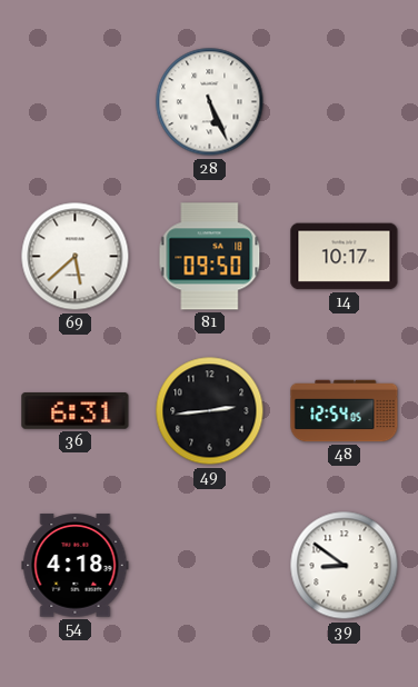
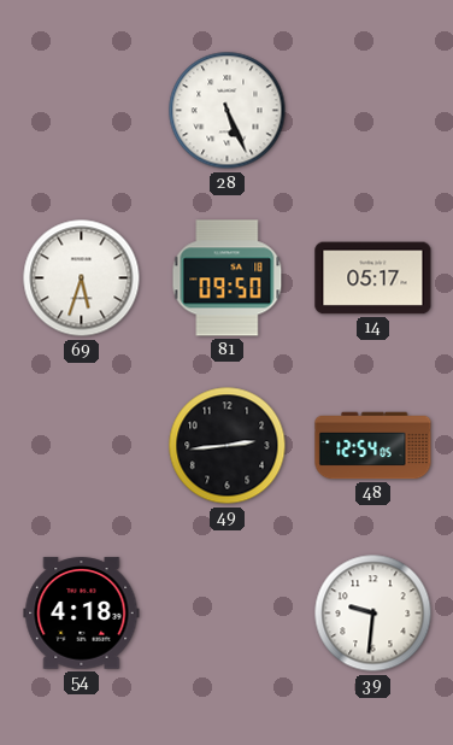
69: 5:38 -> 5:33
14: 10:17 -> 05:17
36: 6:31 -> none
39: 8:51 -> 9:31
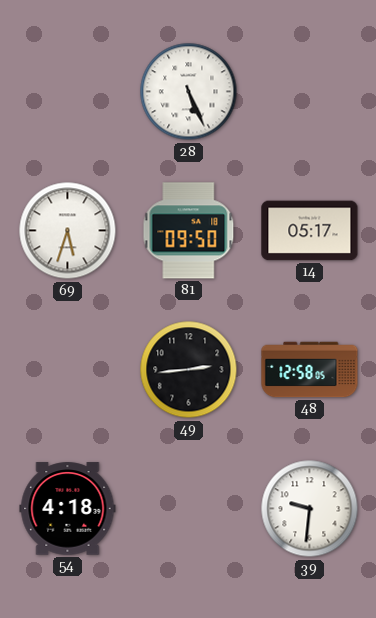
48: 12:54 -> 12:58
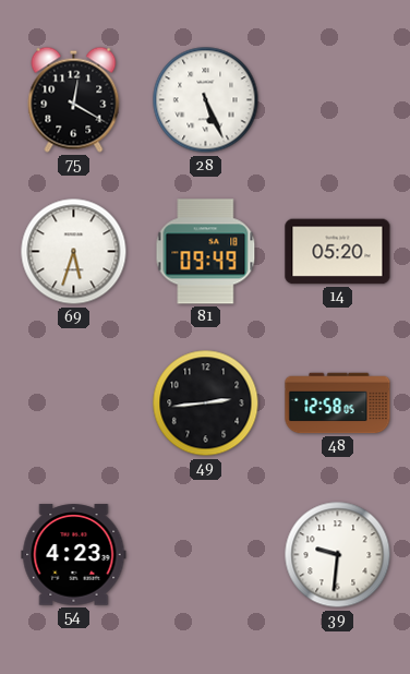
75: none -> 12:20
81: 09:50 -> 09:49
14: 05:17 -> 05:20
54: 4:18 -> 4:23
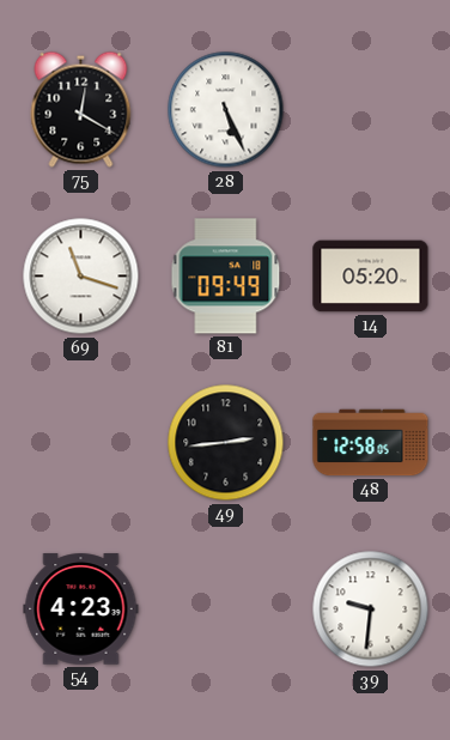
69: 5:33 -> 11:18
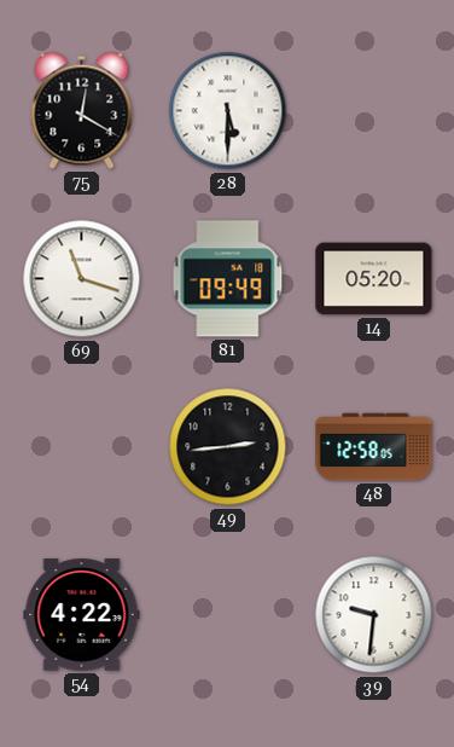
28: 5:26 -> 5:30
54: 4:23 -> 4:22
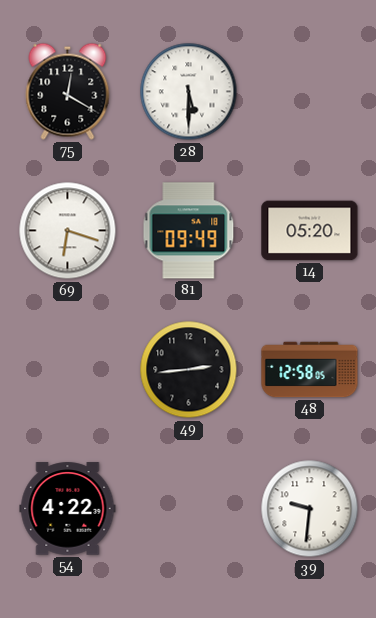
69: 11:18 -> 6:18
